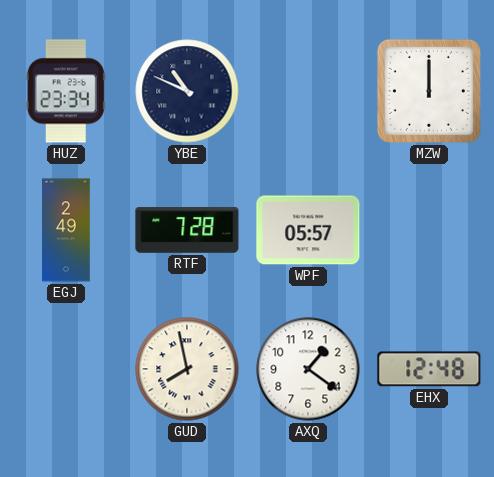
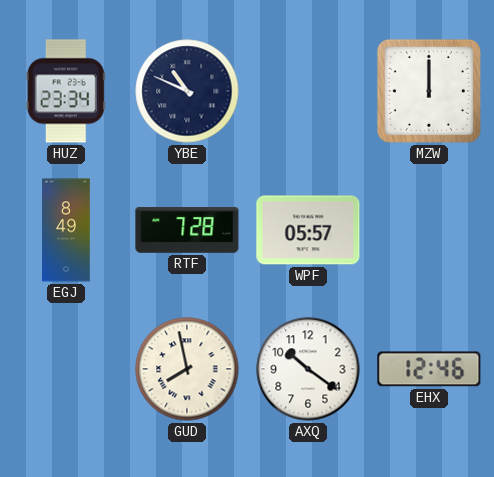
EGJ: 2:49 -> 8:49
AXQ: 1:21 -> 10:21
EHX: 12:48 -> 12:46
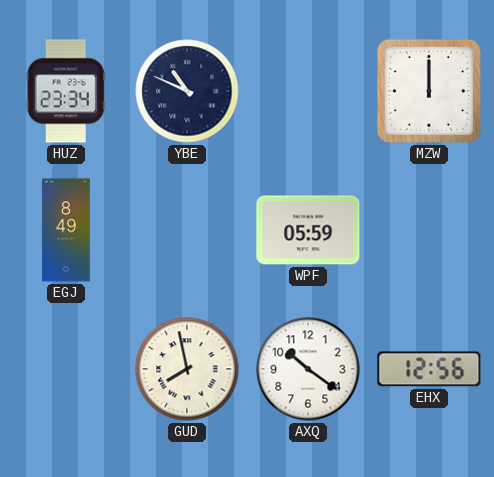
RTF: 7:28 -> none
WPF: 05:57 -> 05:59
EHX: 12:46 -> 12:56
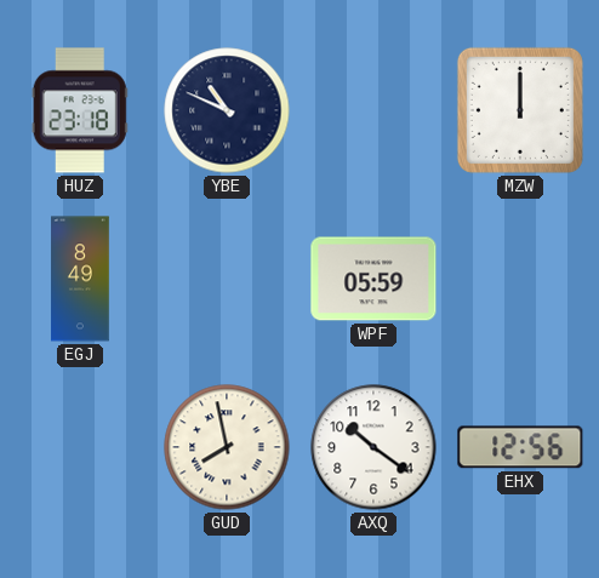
HUZ: 23:34 -> 23:18
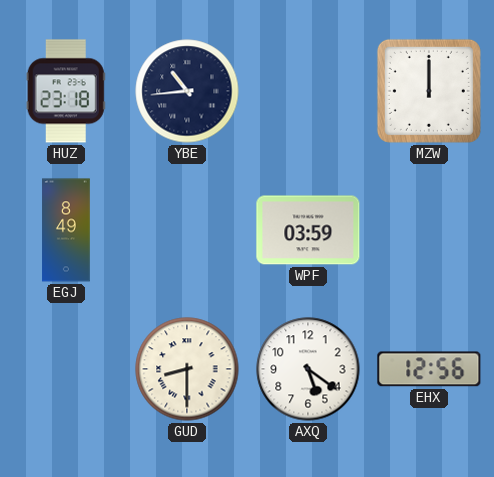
YBE: 10:49 -> 10:44
WPF: 05:59 -> 03:59
GUD: 7:58 -> 8:30
AXQ: 10:21 -> 5:21
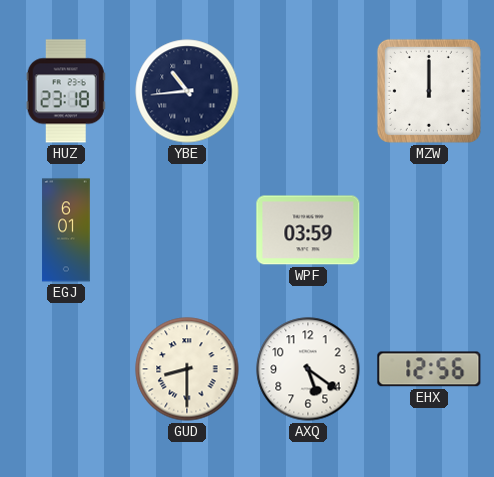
EGJ: 8:49 -> 6:01
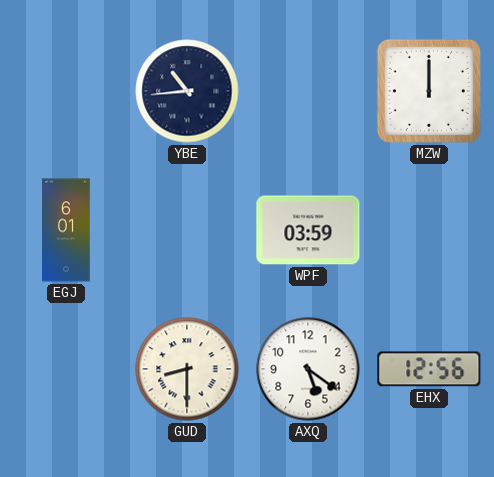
HUZ: 23:18 -> none
